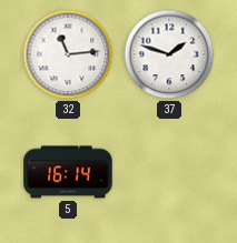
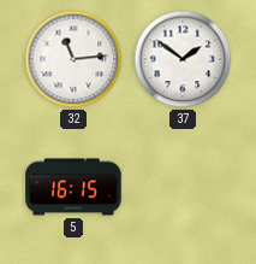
37: 1:48 -> 1:51
5: 16:14 -> 16:15
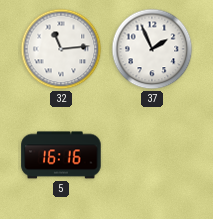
37: 1:51 -> 1:56
5: 16:15 -> 16:16
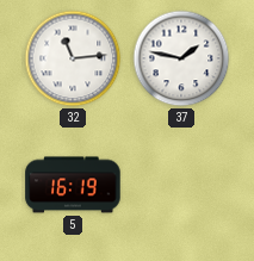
37: 1:56 -> 1:47
5: 16:16 -> 16:19
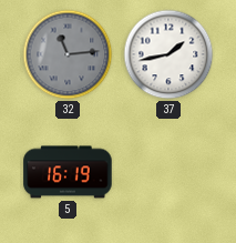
32 dial: white -> grey
37: 1:47 -> 1:43
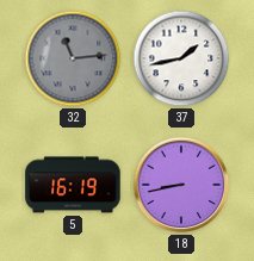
18: none -> 8:43
